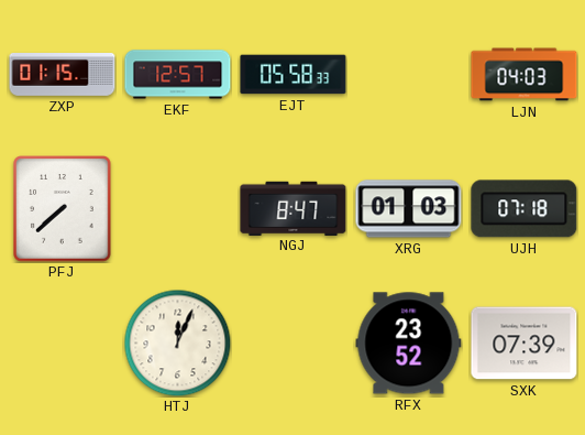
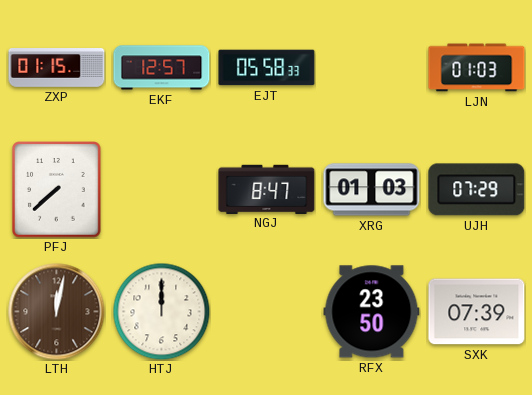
LJN: 04:03 -> 01:03
UJH: 07:18 -> 07:29
LTH: none -> 12:02
HTJ: 12:04 -> 12:00
RFX: 23:52 -> 23:50
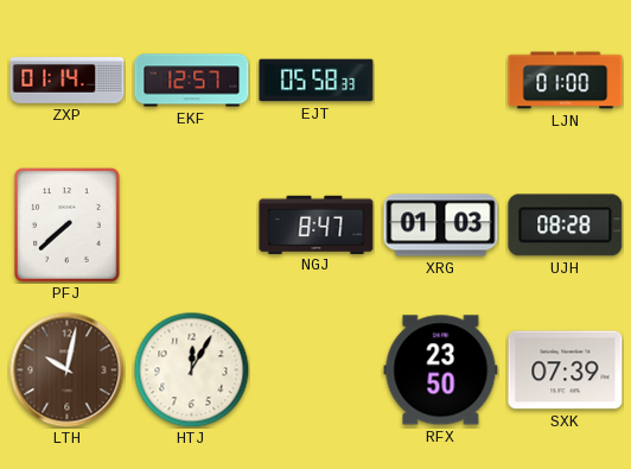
ZXP: 01:15 -> 01:14
LJN: 01:03 -> 01:00
UJH: 07:29 -> 08:28
LTH: 12:02 -> 10:02
HTJ: 12:00 -> 12:05
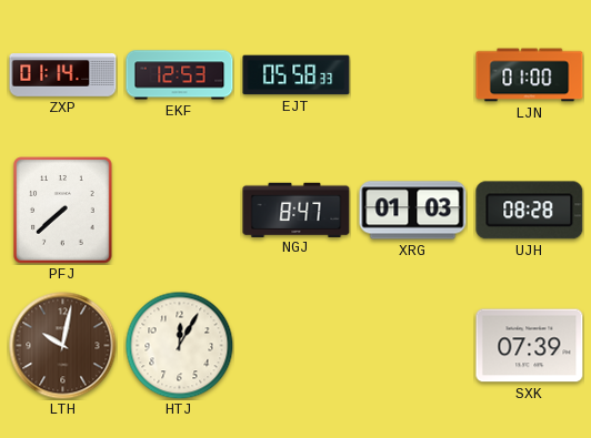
EKF: 12:57 -> 12:53
RFX: 23:50 -> none
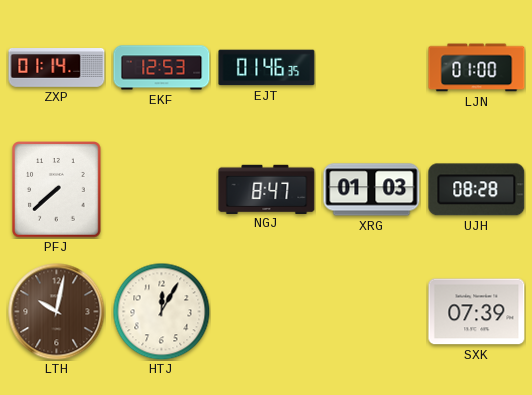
EJT: 05:58 -> 01:46
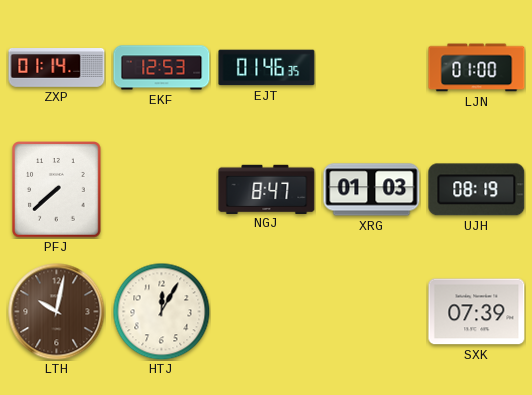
UJH: 08:28 -> 08:19
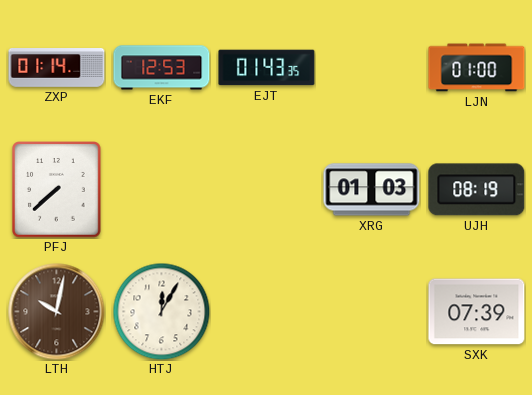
EJT: 01:46 -> 01:43
NGJ: 8:47 -> none
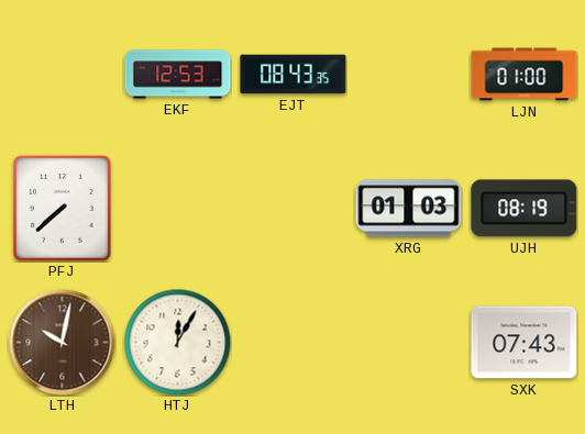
ZXP: 01:14 -> none
EJT: 01:43 -> 08:43
SXK: 07:39 -> 07:43
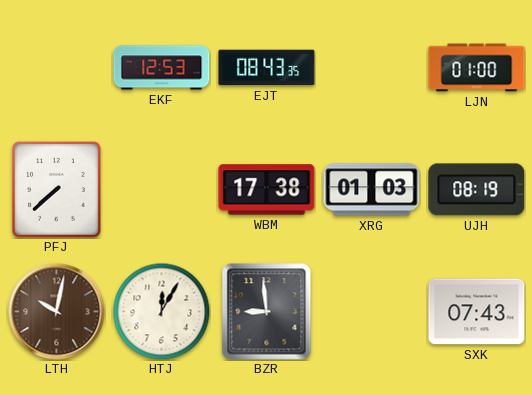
WBM: none -> 17:38
BZR: none -> 8:59
